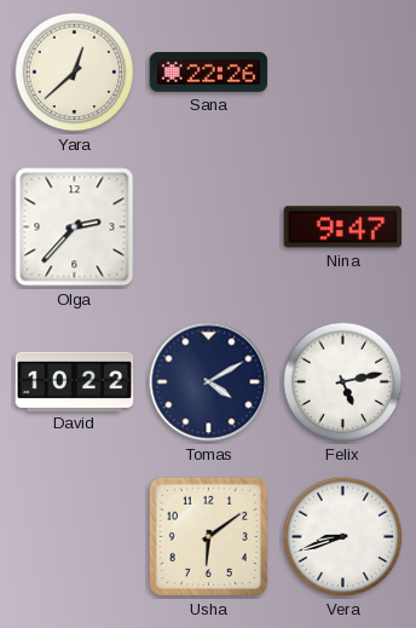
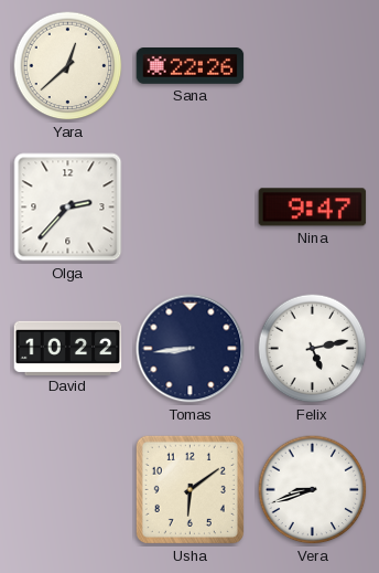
Tomas: 4:10 -> 8:44
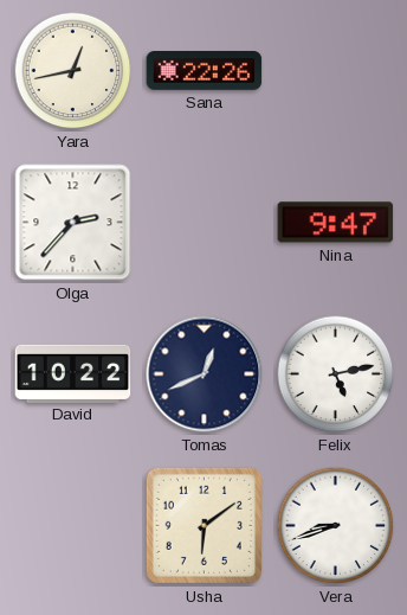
Yara: 12:38 -> 12:43
Tomas: 8:44 -> 12:41
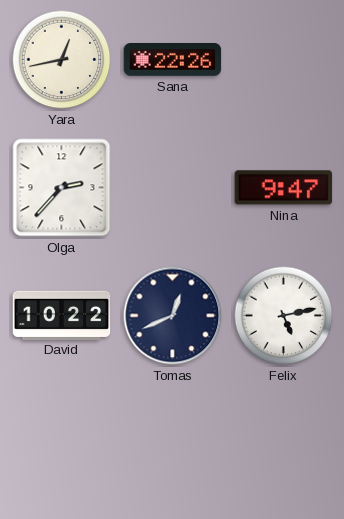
Usha: 6:09 -> none
Vera: 8:42 -> none
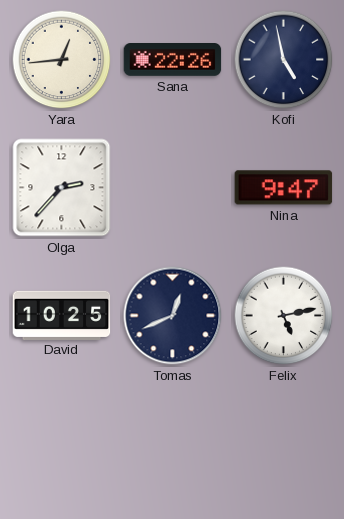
Yara: 12:43 -> 12:44
Kofi: none -> 4:58
David: 10:22 -> 10:25
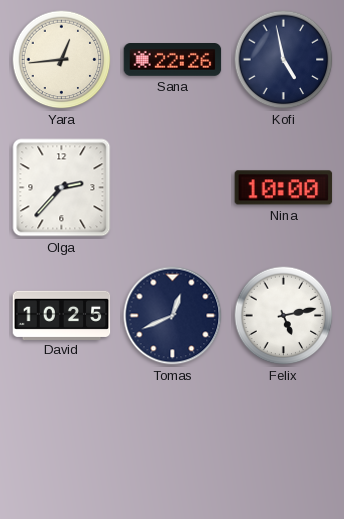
Nina: 9:47 -> 10:00
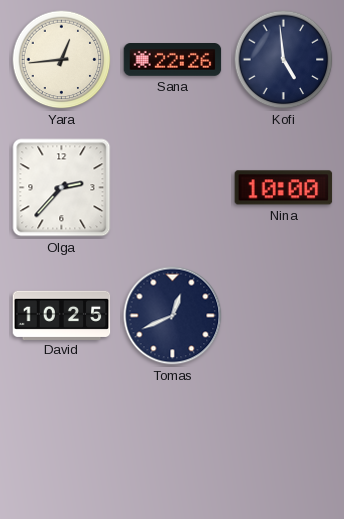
Kofi: 4:58 -> 4:59
Felix: 5:13 -> none
